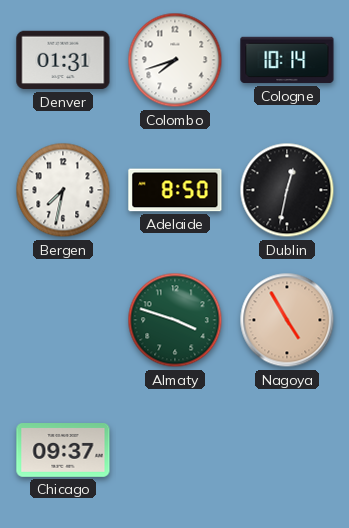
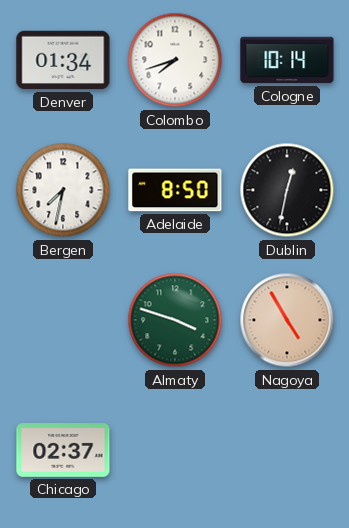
Denver: 01:31 -> 01:34
Chicago: 09:37 -> 02:37
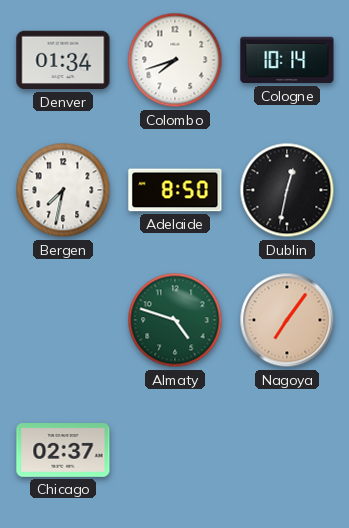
Almaty: 3:48 -> 4:48
Nagoya: 4:55 -> 7:06
